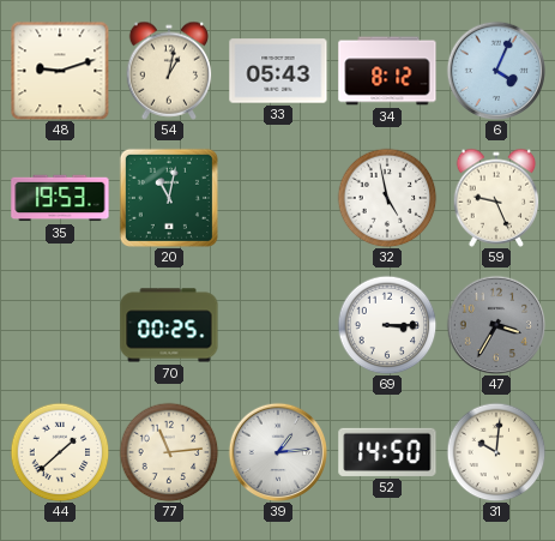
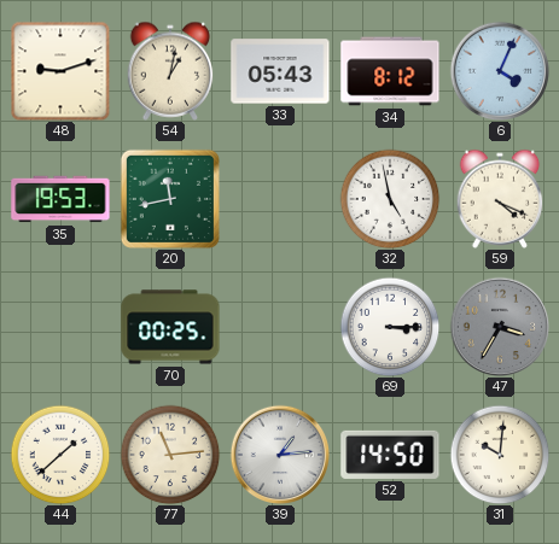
20: 11:02 -> 11:43
59: 9:26 -> 4:19
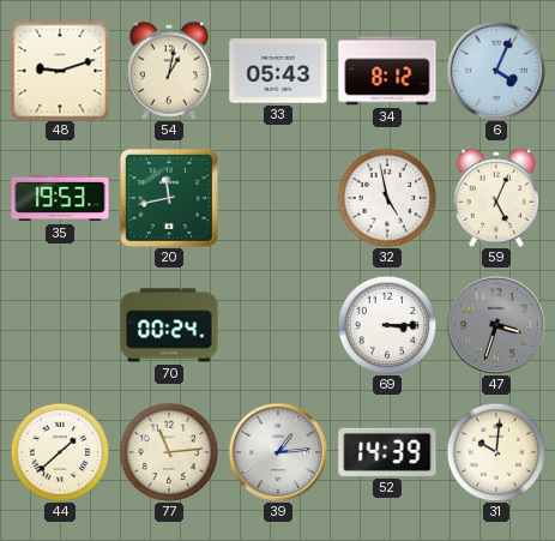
59: 4:19 -> 5:04
70: 00:25 -> 00:24
47: 3:35 -> 3:33
52: 14:50 -> 14:39
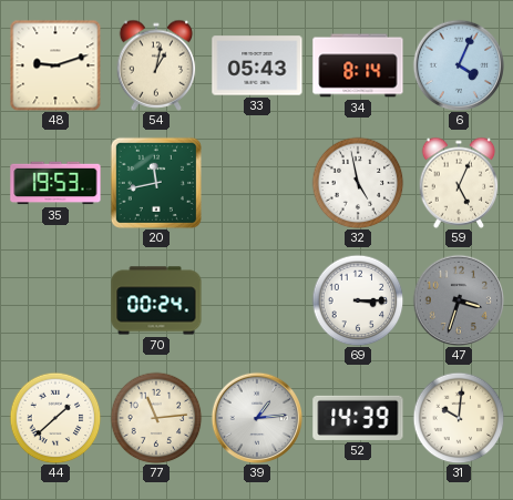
34: 8:12 -> 8:14
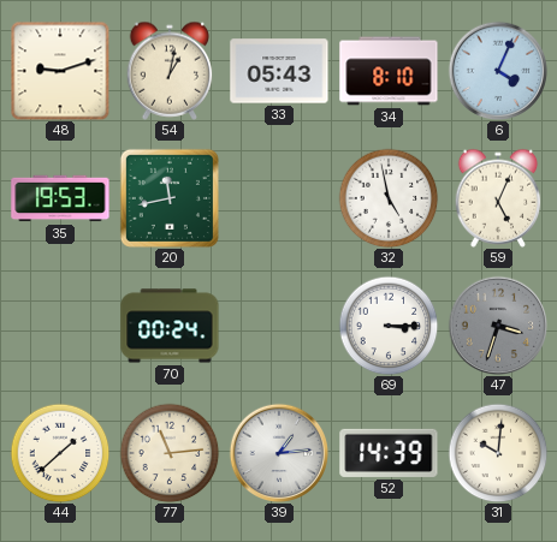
34: 8:14 -> 8:10
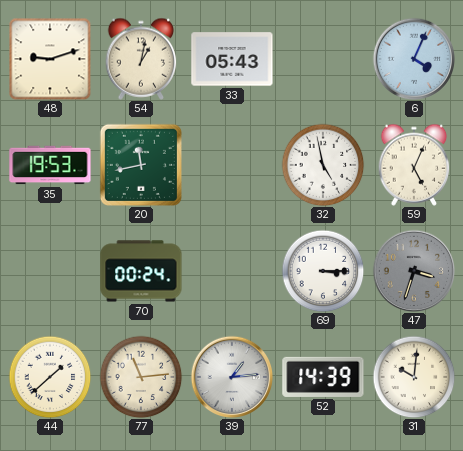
34: 8:10 -> none
